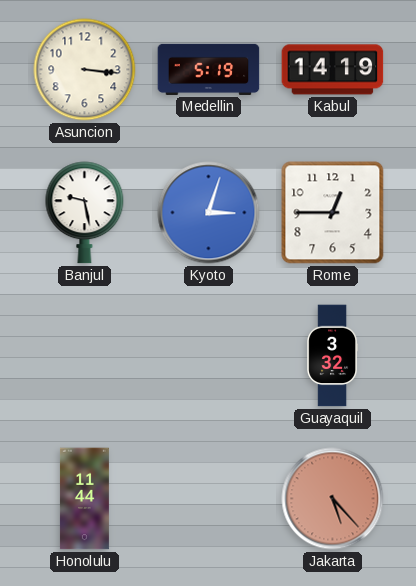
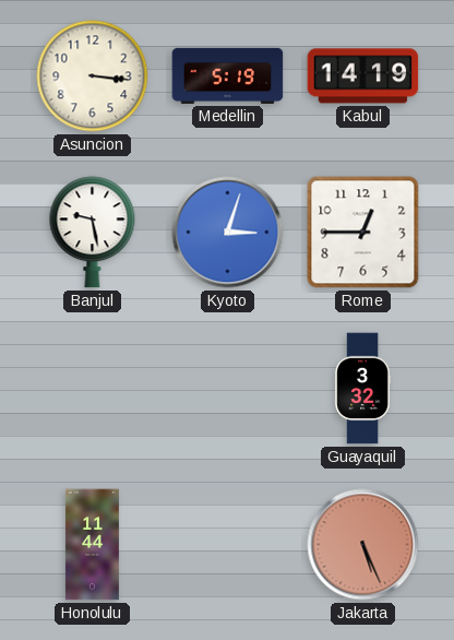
Jakarta: 5:23 -> 5:26
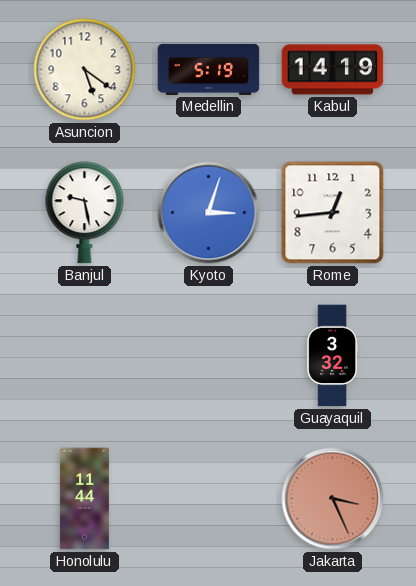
Asuncion: 3:16 -> 5:21
Rome: 12:45 -> 12:44
Jakarta: 5:26 -> 3:26
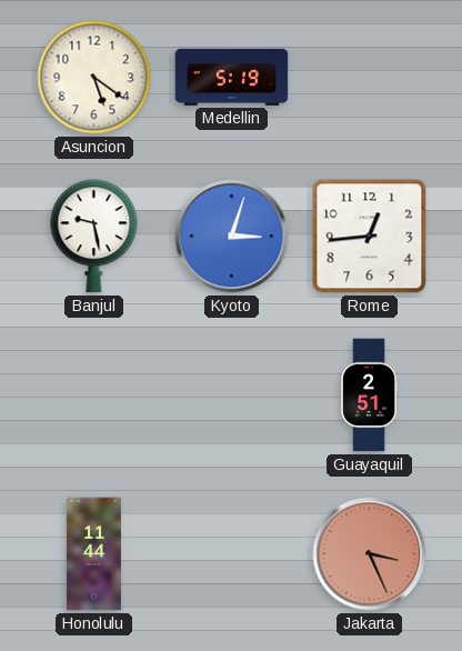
Kabul: 14:19 -> none
Guayaquil: 3:32 -> 2:51
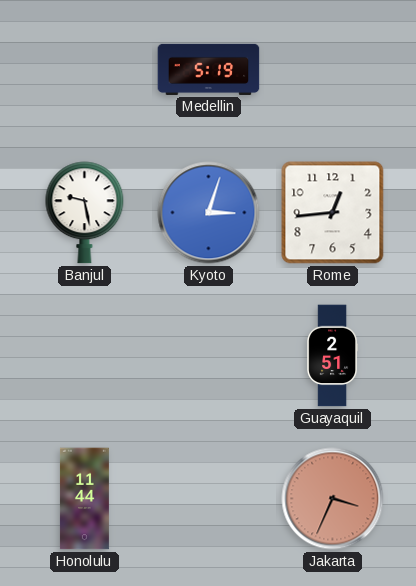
Asuncion: 5:21 -> none
Jakarta: 3:26 -> 3:34
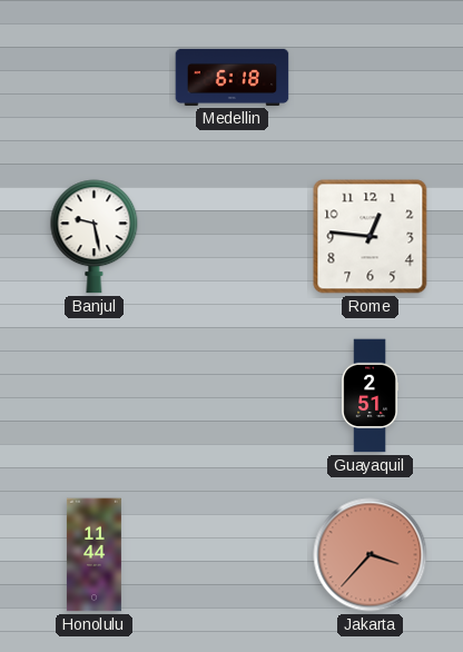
Medellin: 5:19 -> 6:18
Kyoto: 3:03 -> none
Rome: 12:44 -> 12:46
Jakarta: 3:34 -> 3:37
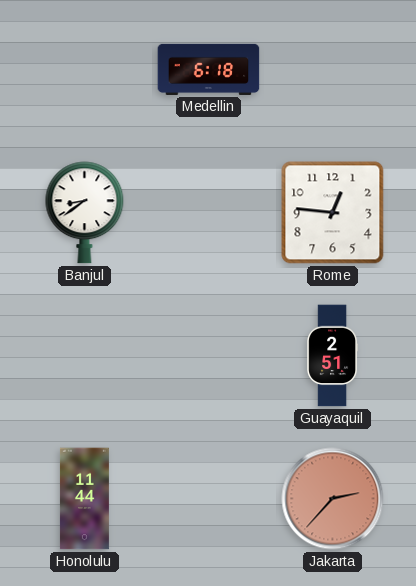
Banjul: 9:28 -> 8:39
Jakarta: 3:37 -> 2:37
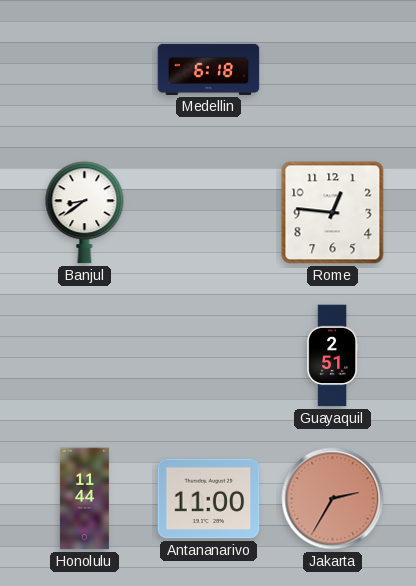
Antananarivo: none -> 11:00
Jakarta: 2:37 -> 2:35
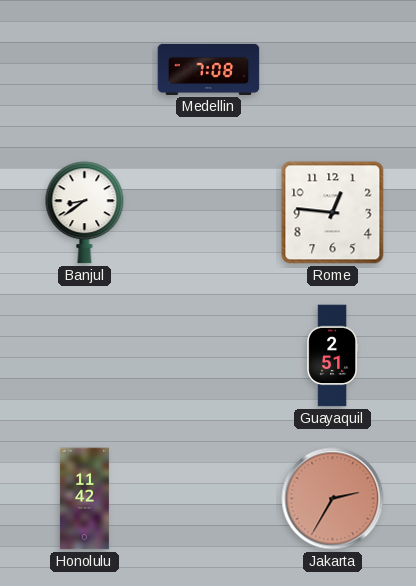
Medellin: 6:18 -> 7:08
Honolulu: 11:44 -> 11:42
Antananarivo: 11:00 -> none
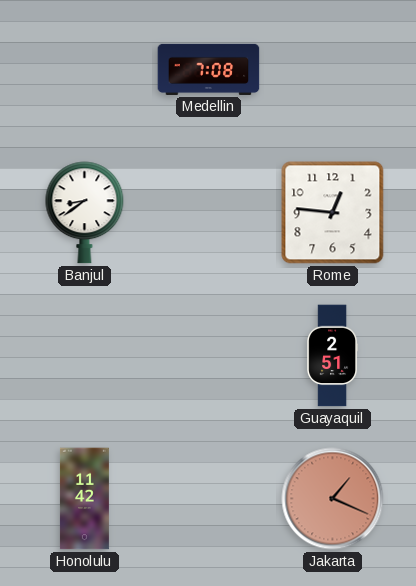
Jakarta: 2:35 -> 1:19
